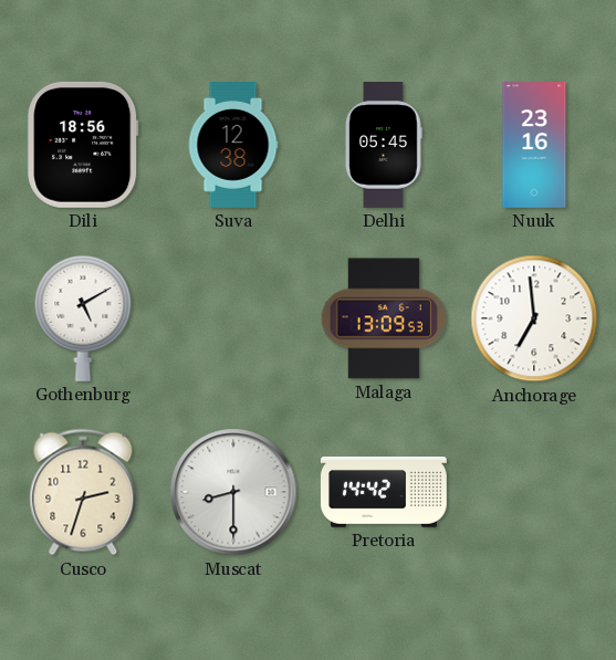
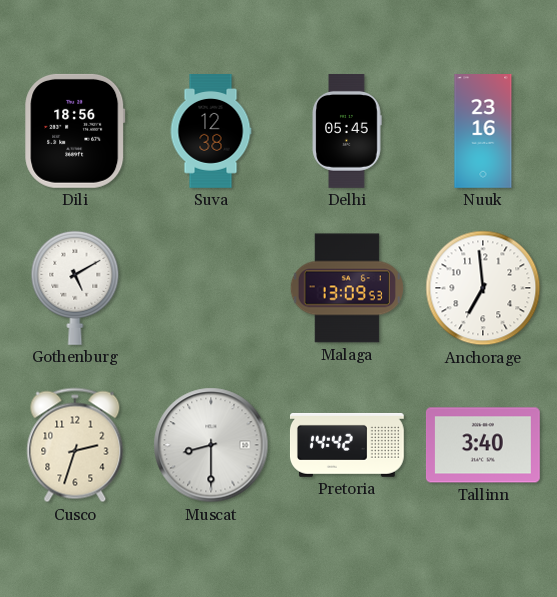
Tallinn: none -> 3:40
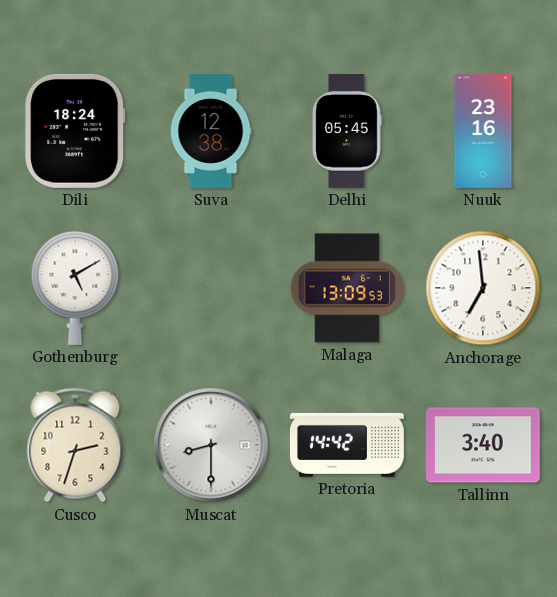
Dili: 18:56 -> 18:24
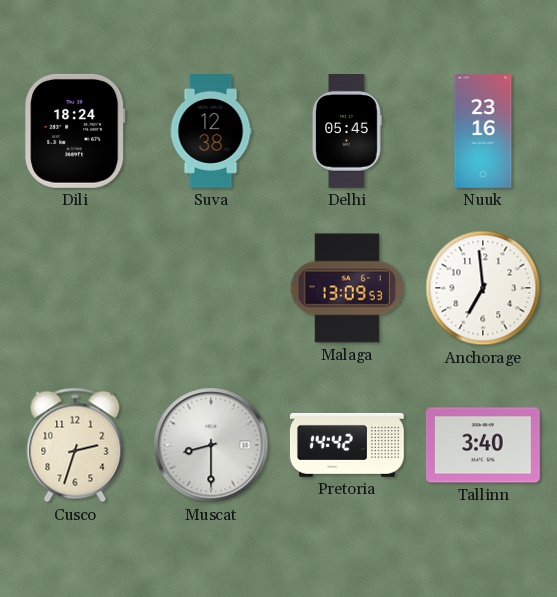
Gothenburg: 5:10 -> none
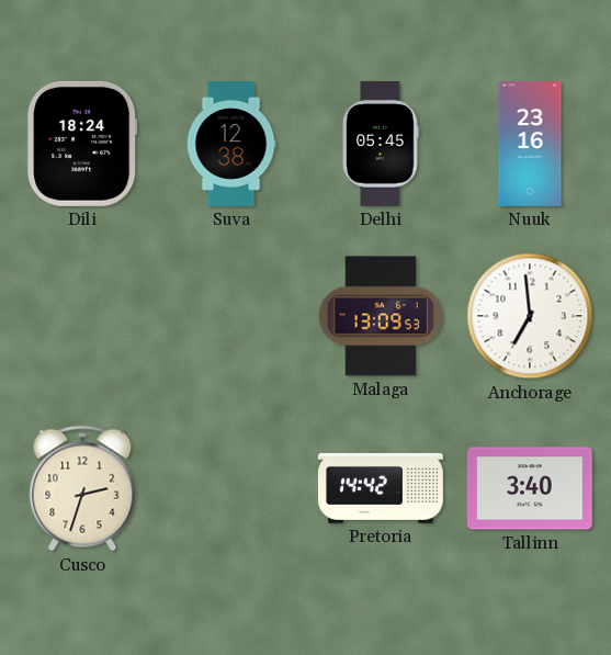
Muscat: 8:30 -> none
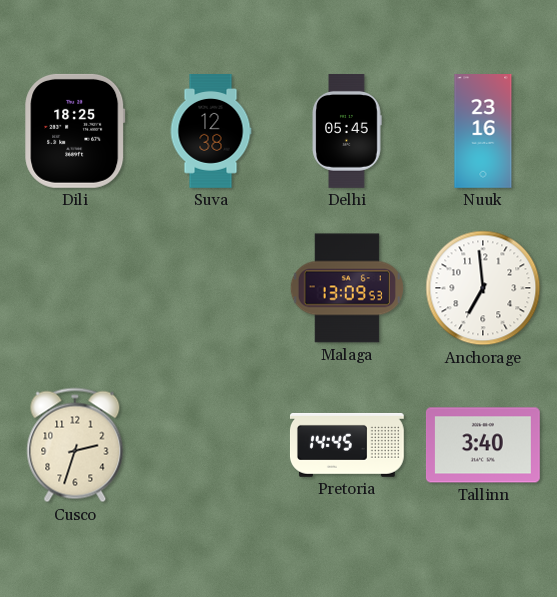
Dili: 18:24 -> 18:25
Pretoria: 14:42 -> 14:45
